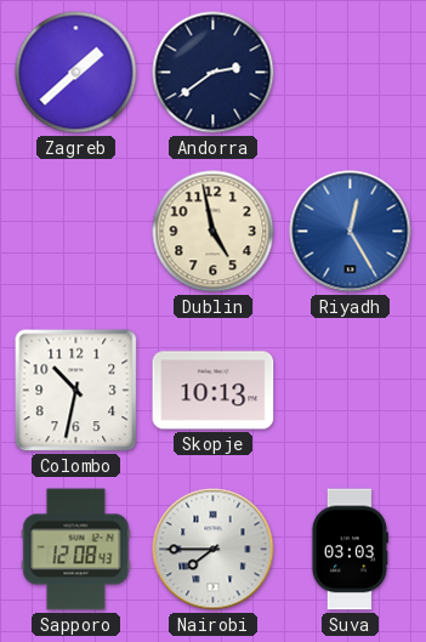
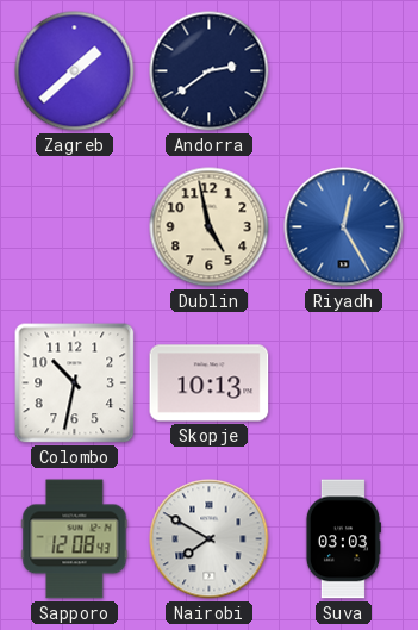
Nairobi: 7:45 -> 7:50
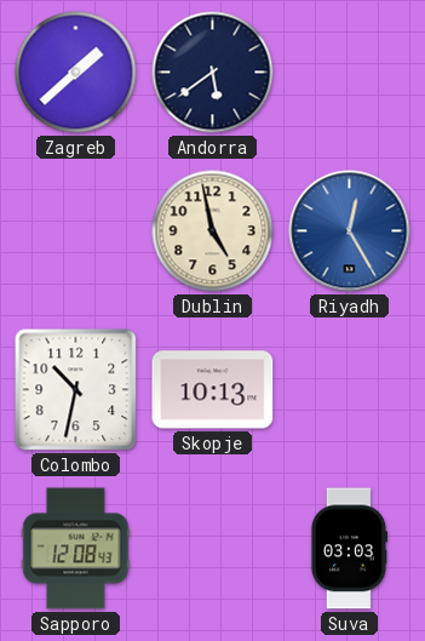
Andorra: 2:39 -> 5:39
Nairobi: 7:50 -> none
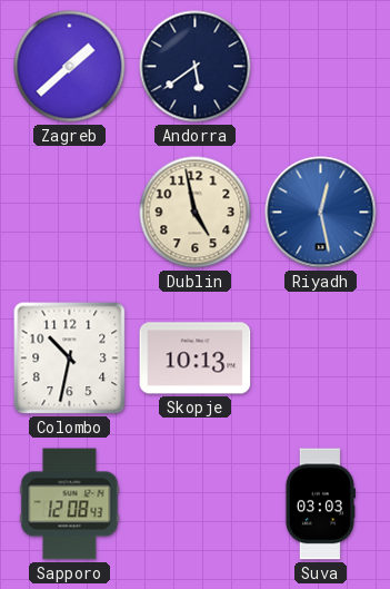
Riyadh: 12:25 -> 12:28
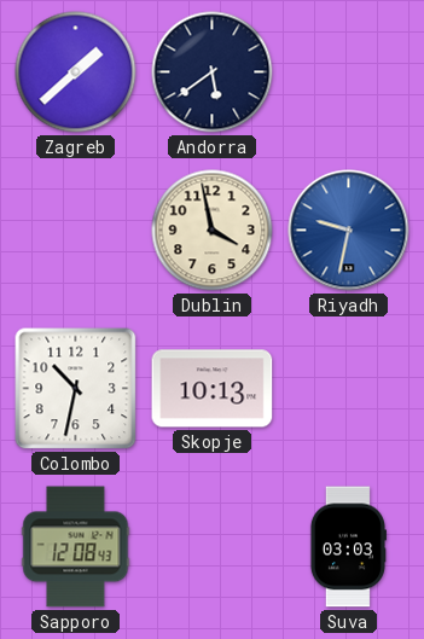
Dublin: 4:58 -> 3:58
Riyadh: 12:28 -> 9:32
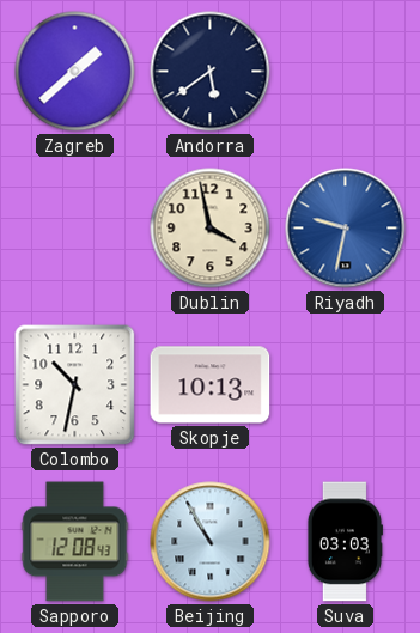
Beijing: none -> 10:55
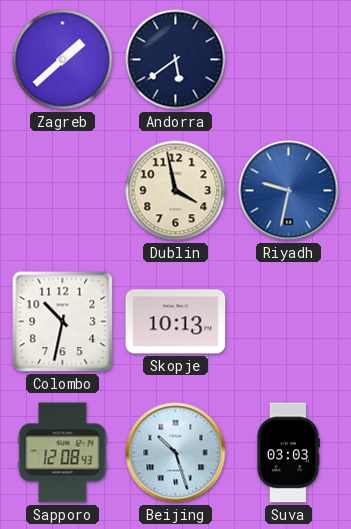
Beijing: 10:55 -> 10:27
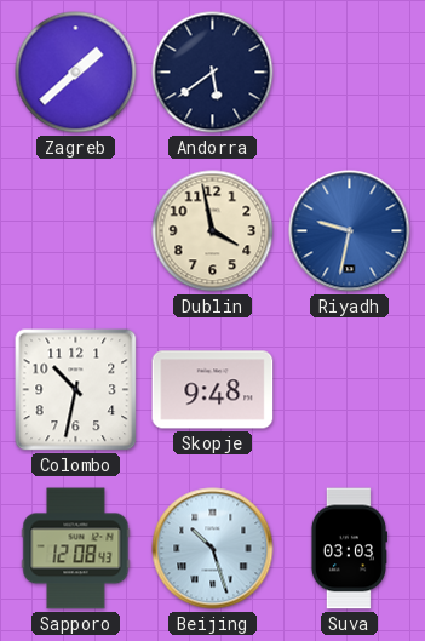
Skopje: 10:13 -> 9:48
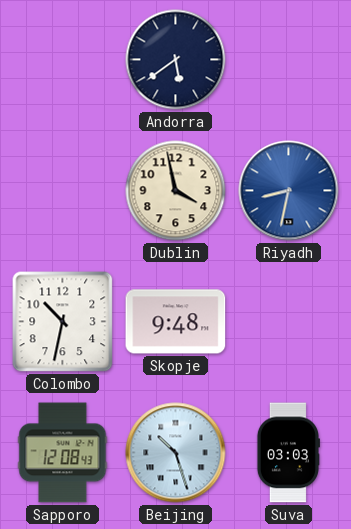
Zagreb: 1:38 -> none
Riyadh: 9:32 -> 8:32
